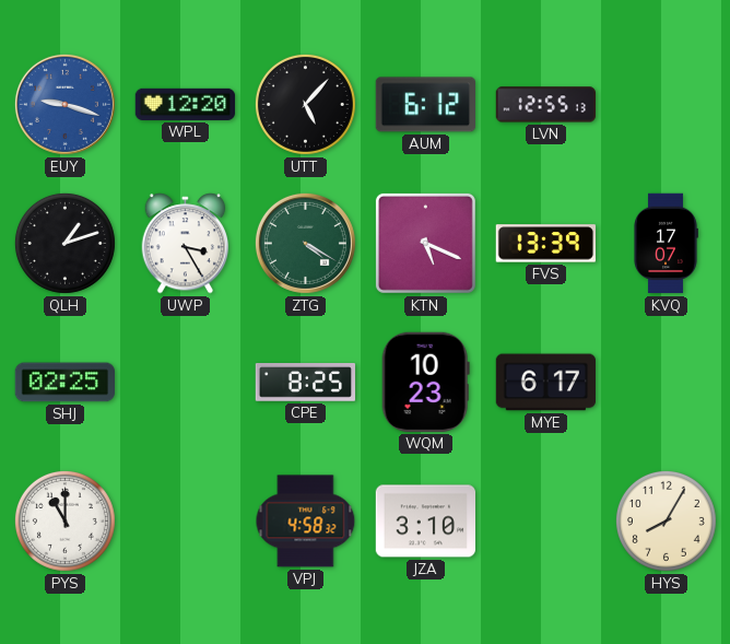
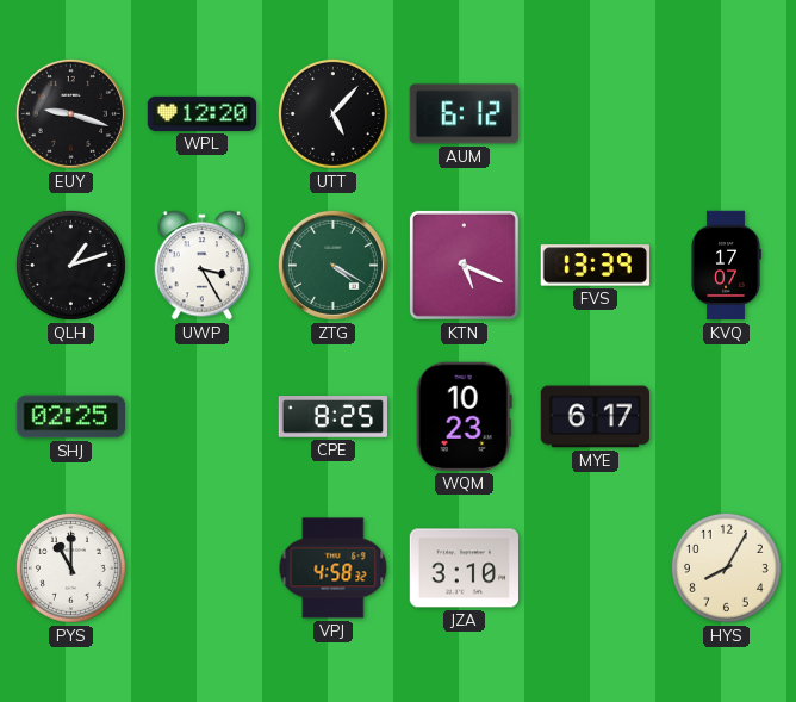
EUY dial: blue -> black
LVN: 12:55 -> none
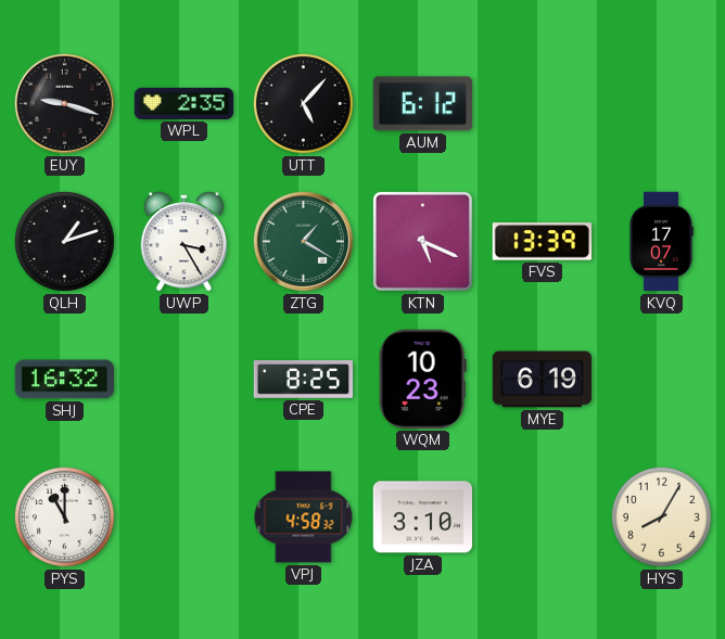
WPL: 12:20 -> 2:35
ZTG: 4:20 -> 1:20
SHJ: 02:25 -> 16:32
MYE: 6:17 -> 6:19
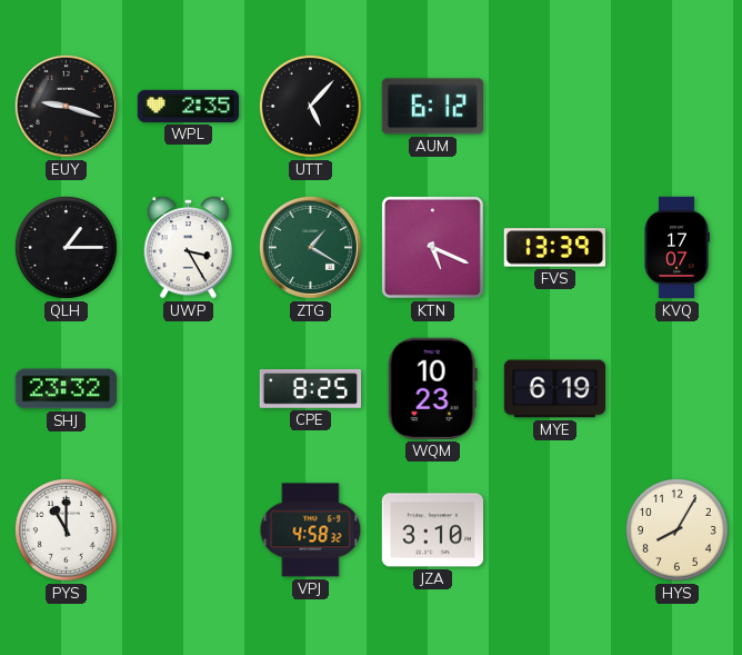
QLH: 1:12 -> 1:15
SHJ: 16:32 -> 23:32
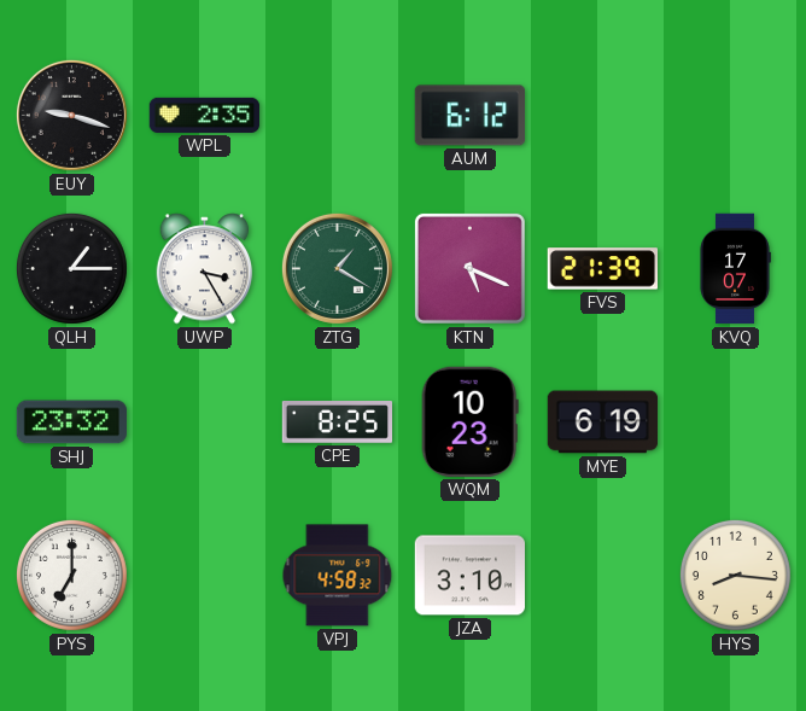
UTT: 5:07 -> none
FVS: 13:39 -> 21:39
PYS: 11:00 -> 7:00
HYS: 8:05 -> 8:16
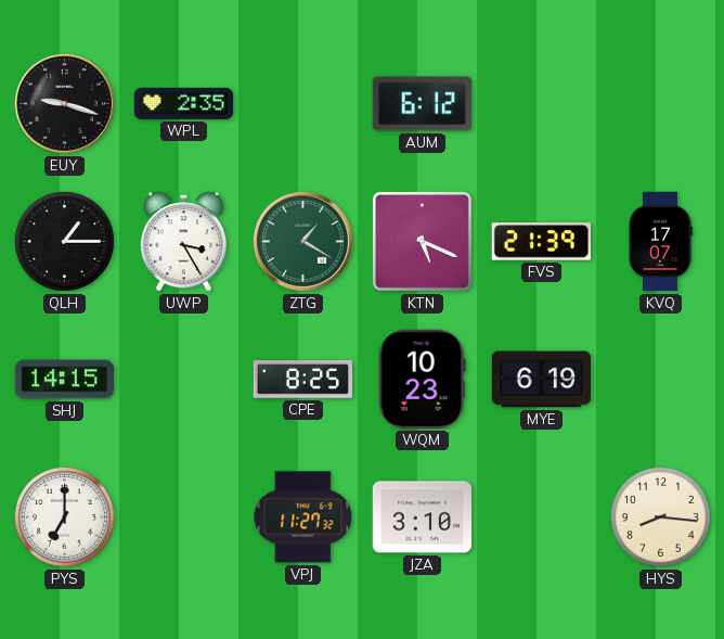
SHJ: 23:32 -> 14:15
VPJ: 4:58 -> 11:27
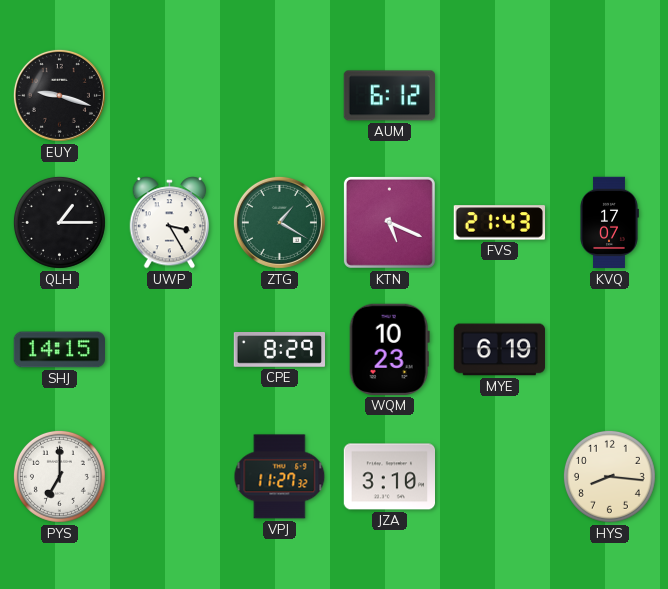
WPL: 2:35 -> none
FVS: 21:39 -> 21:43
CPE: 8:25 -> 8:29
